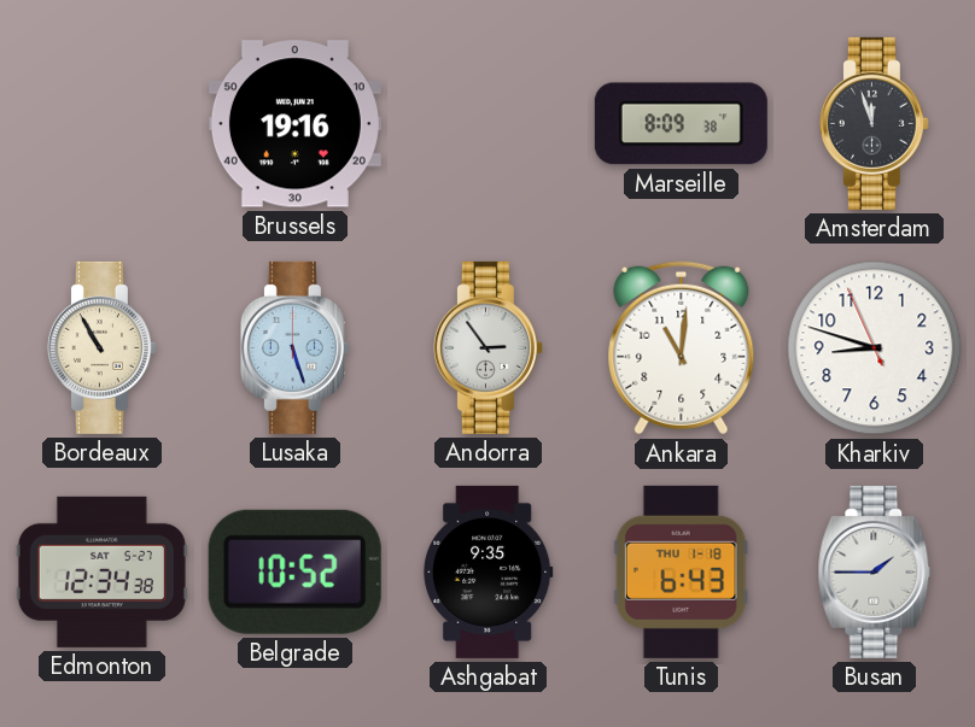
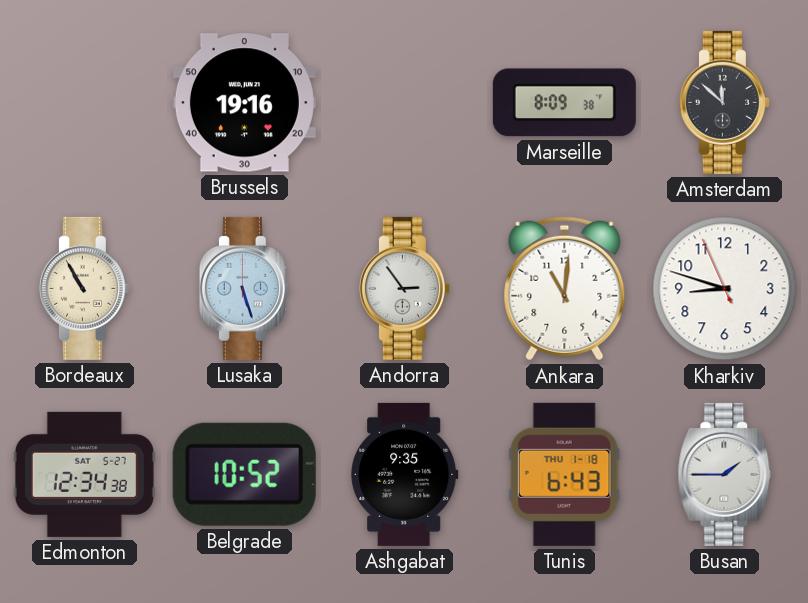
Amsterdam: 11:57 -> 11:52
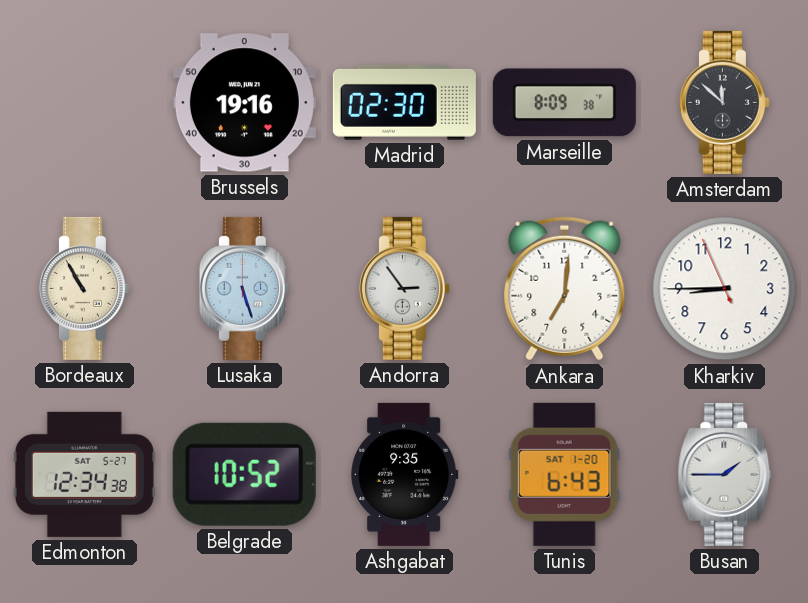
Madrid: none -> 02:30
Ankara: 11:01 -> 7:01
Kharkiv: 8:47 -> 8:44
Tunis date: THU 1-18 -> SAT 1-20
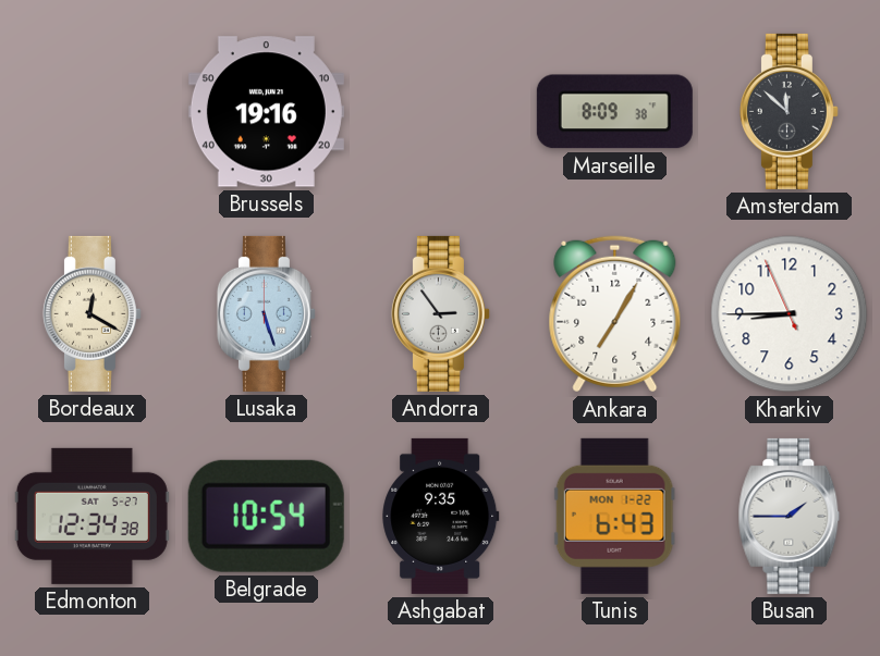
Madrid: 02:30 -> none
Bordeaux: 10:55 -> 12:20
Ankara: 7:01 -> 7:05
Belgrade: 10:52 -> 10:54
Tunis date: SAT 1-20 -> MON 1-22
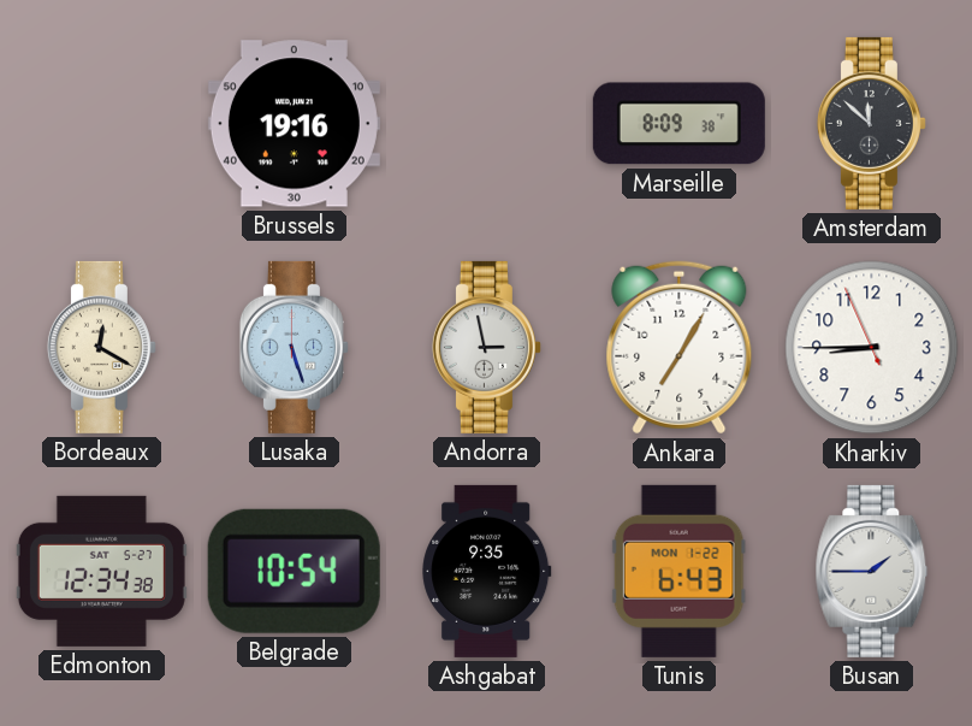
Andorra: 2:54 -> 2:58
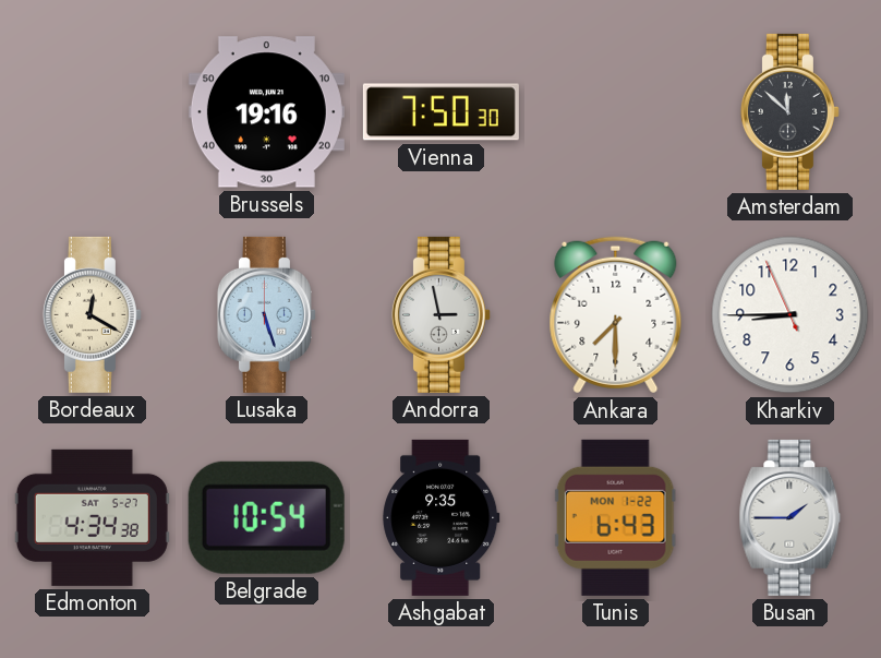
Vienna: none -> 7:50
Marseille: 8:09 -> none
Ankara: 7:05 -> 7:30
Edmonton: 12:34 -> 4:34
